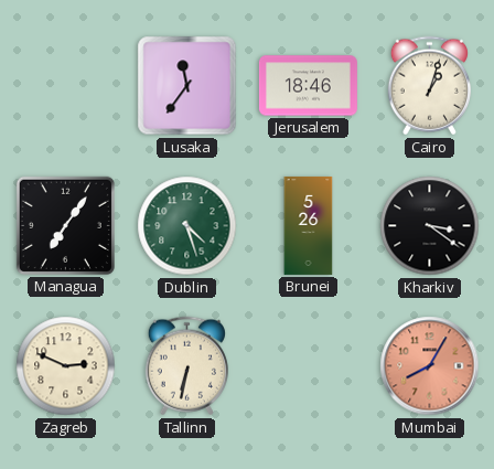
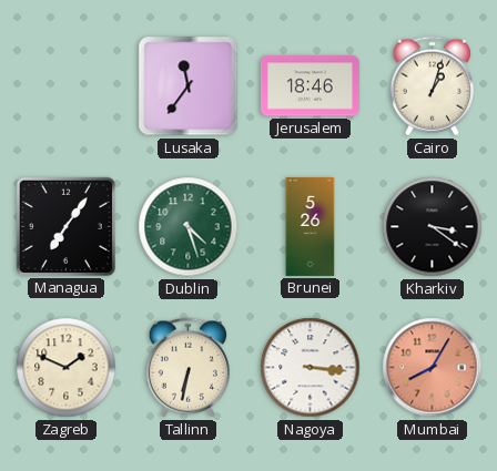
Zagreb: 2:49 -> 1:49
Nagoya: none -> 3:16
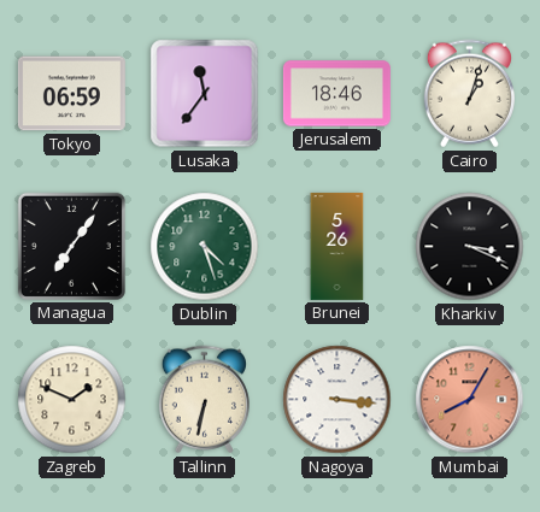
Tokyo: none -> 06:59
Kharkiv: 3:21 -> 3:19
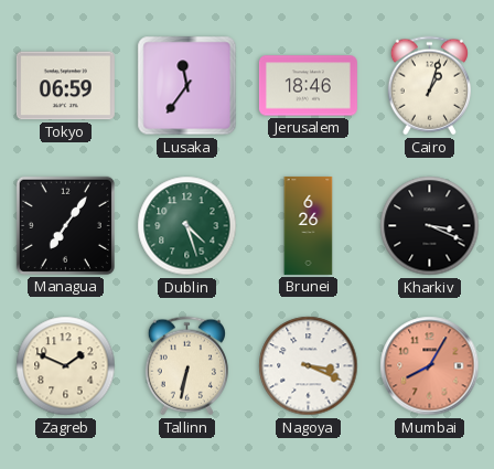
Brunei: 5:26 -> 6:26
Nagoya: 3:16 -> 3:19
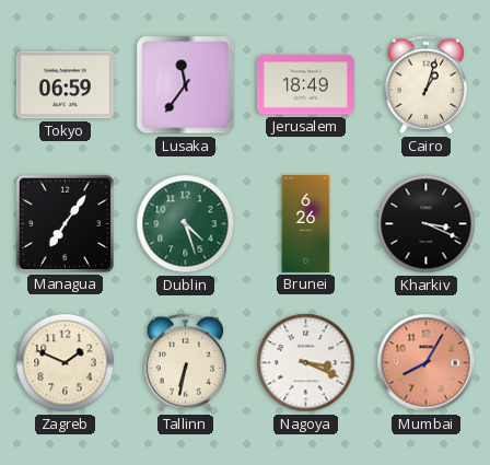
Jerusalem: 18:46 -> 18:49
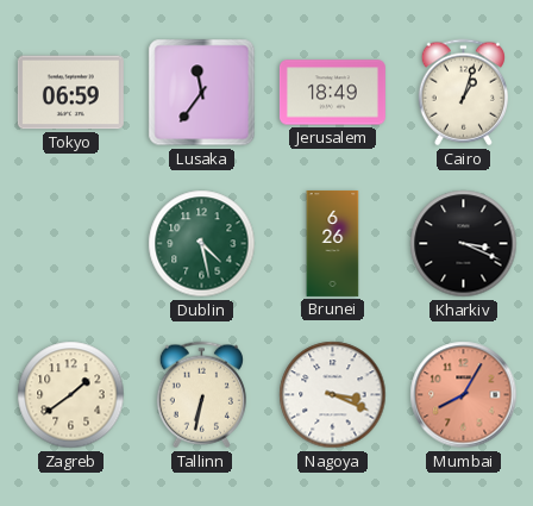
Managua: 7:06 -> none
Dublin: 4:27 -> 4:28
Zagreb: 1:49 -> 1:39
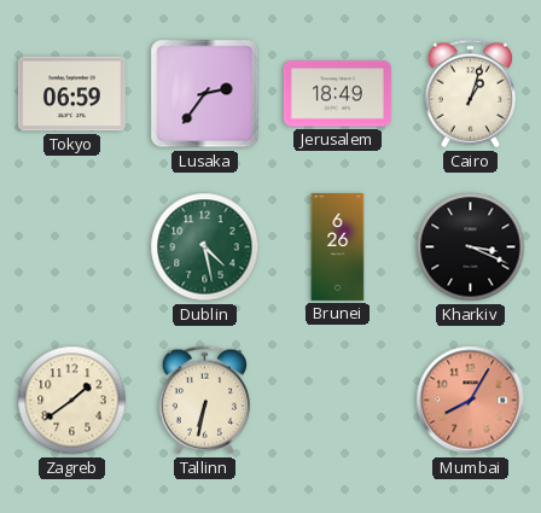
Lusaka: 11:36 -> 2:36
Nagoya: 3:19 -> none
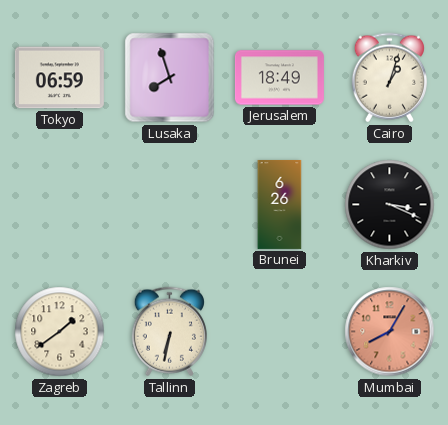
Lusaka: 2:36 -> 7:57
Dublin: 4:28 -> none
